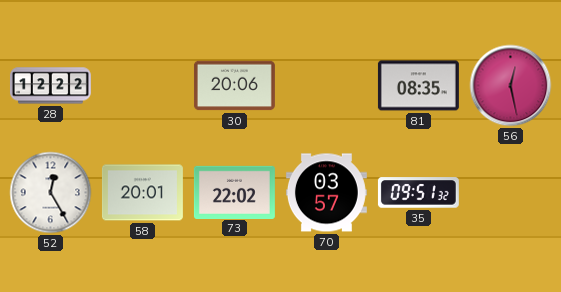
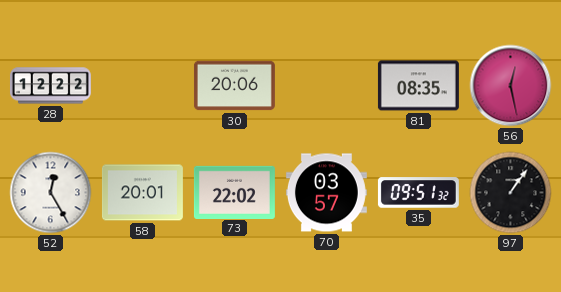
97: none -> 1:06
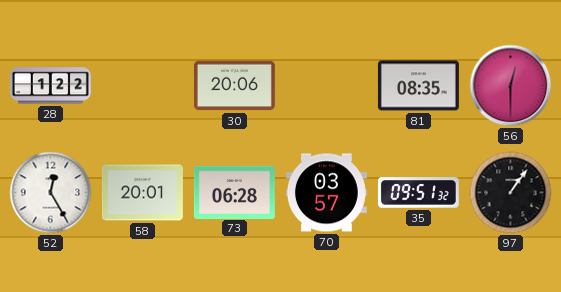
28: 12:22 -> 1:22
56: 12:28 -> 12:30
73: 22:02 -> 06:28
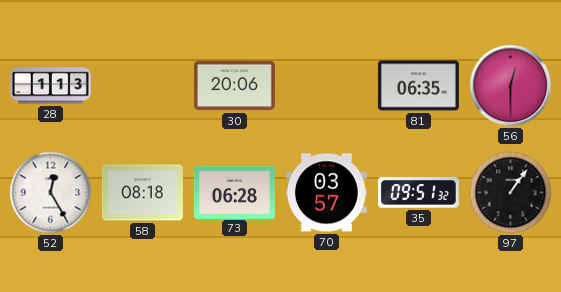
28: 1:22 -> 1:13
81: 08:35 -> 06:35
58: 20:01 -> 08:18
